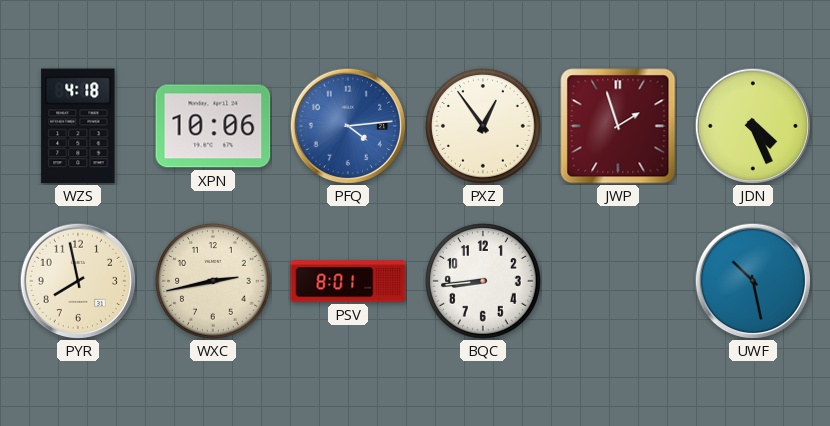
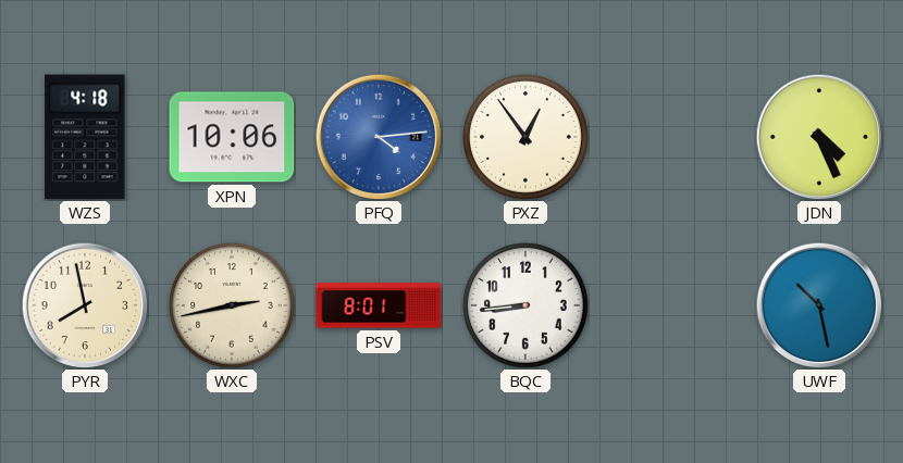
JWP: 1:57 -> none
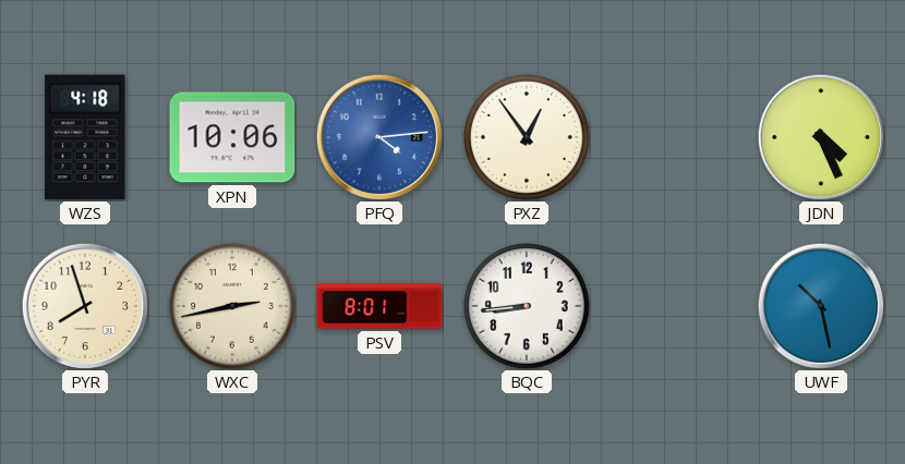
PYR: 7:58 -> 7:57
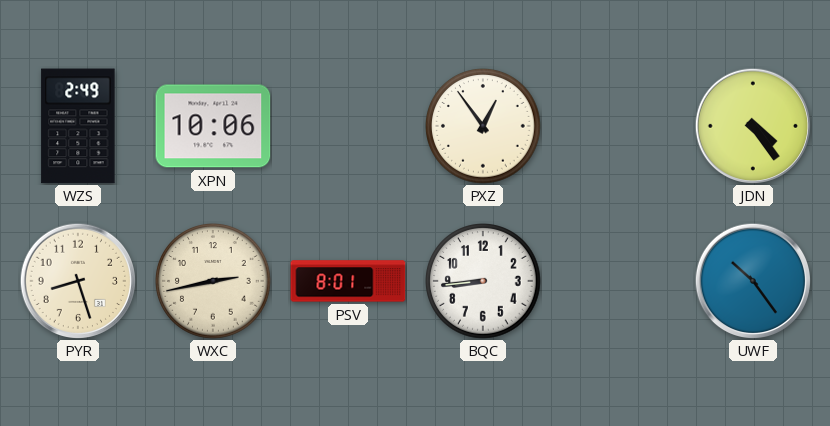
WZS: 4:18 -> 2:49
PFQ: 4:14 -> none
JDN: 4:26 -> 4:24
PYR: 7:57 -> 8:27
UWF: 10:28 -> 10:24
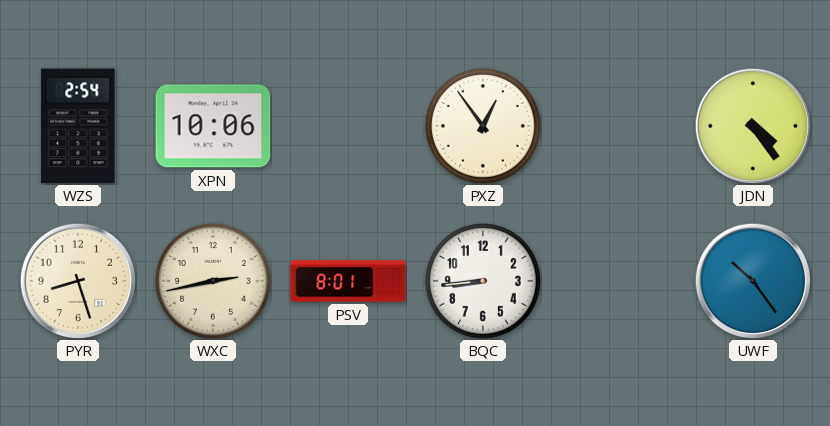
WZS: 2:49 -> 2:54
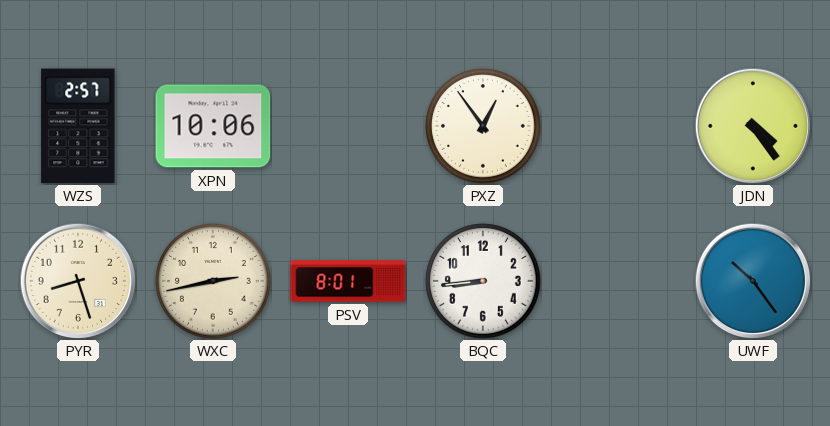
WZS: 2:54 -> 2:57
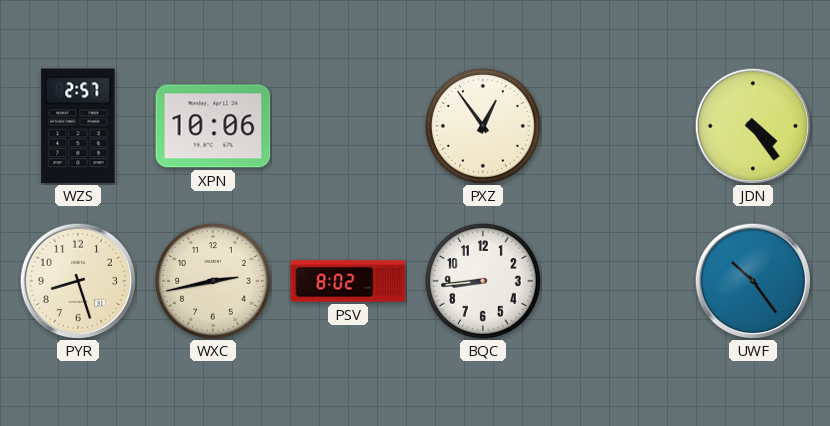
PSV: 8:01 -> 8:02
